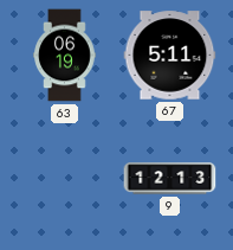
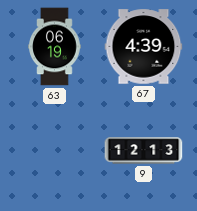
67: 5:11 -> 4:39
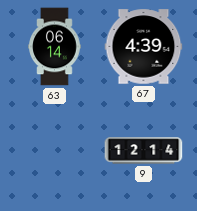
63: 06:19 -> 06:14
9: 12:13 -> 12:14
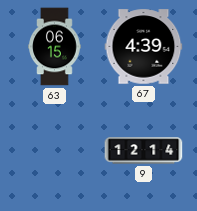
63: 06:14 -> 06:15
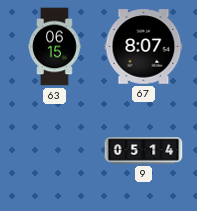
67: 4:39 -> 8:07
9: 12:14 -> 05:14
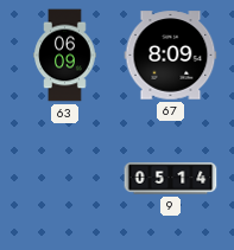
63: 06:15 -> 06:09
67: 8:07 -> 8:09
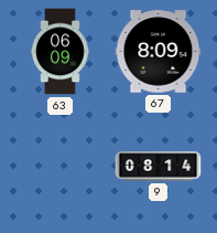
9: 05:14 -> 08:14
